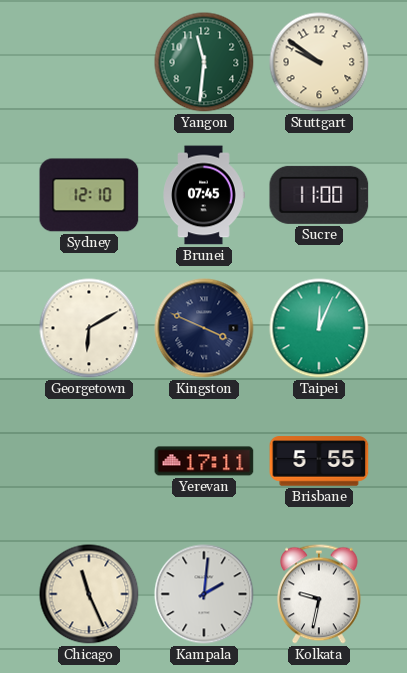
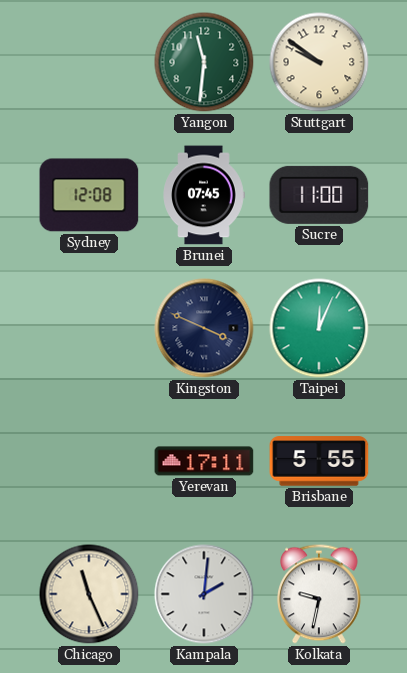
Sydney: 12:10 -> 12:08
Georgetown: 6:10 -> none
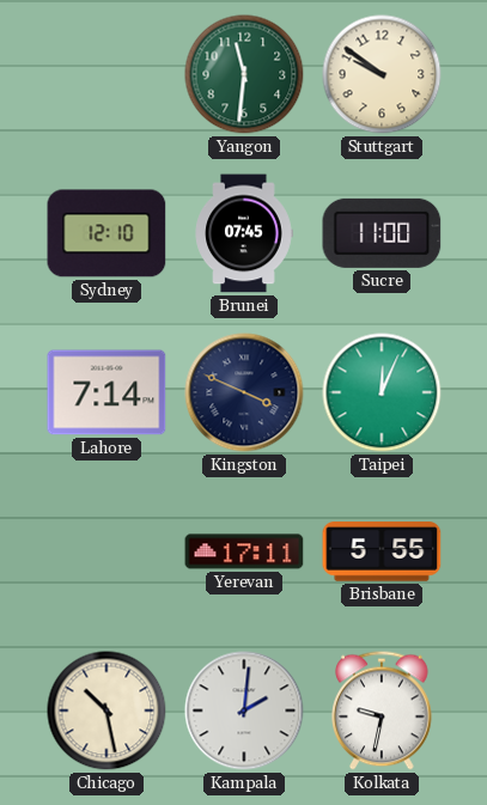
Sydney: 12:08 -> 12:10
Lahore: none -> 7:14
Chicago: 11:26 -> 10:28
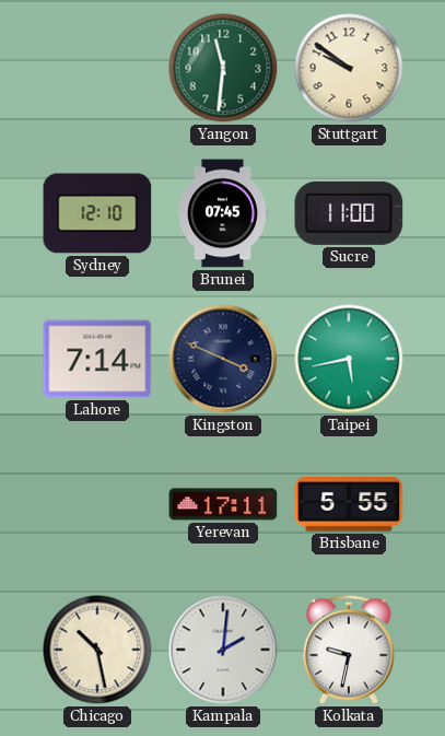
Taipei: 12:04 -> 5:43
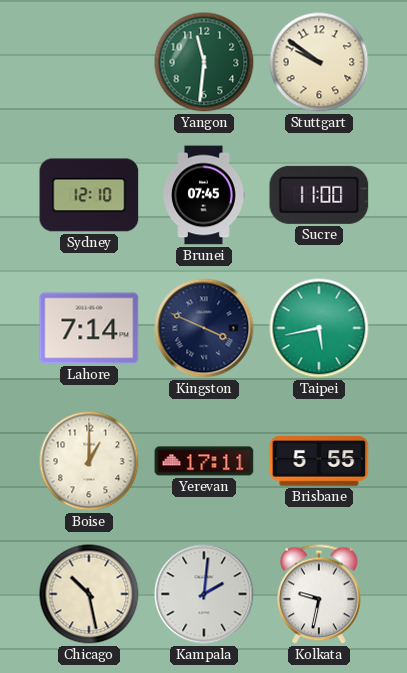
Boise: none -> 1:00
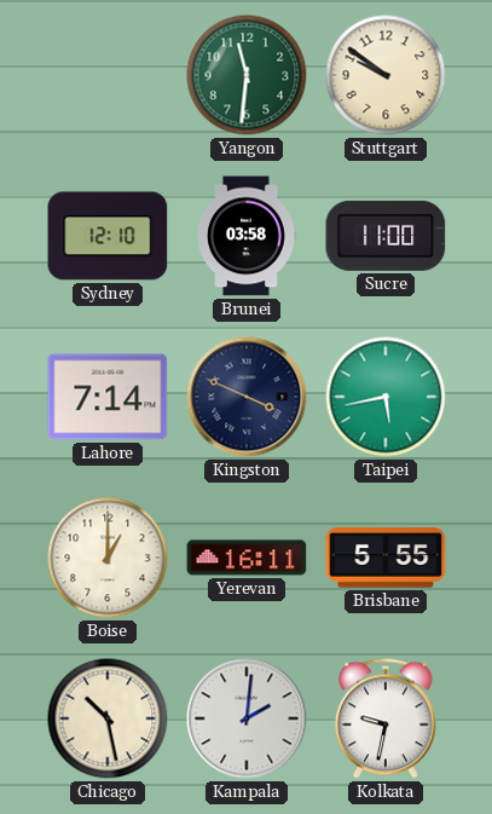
Brunei: 07:45 -> 03:58
Yerevan: 17:11 -> 16:11
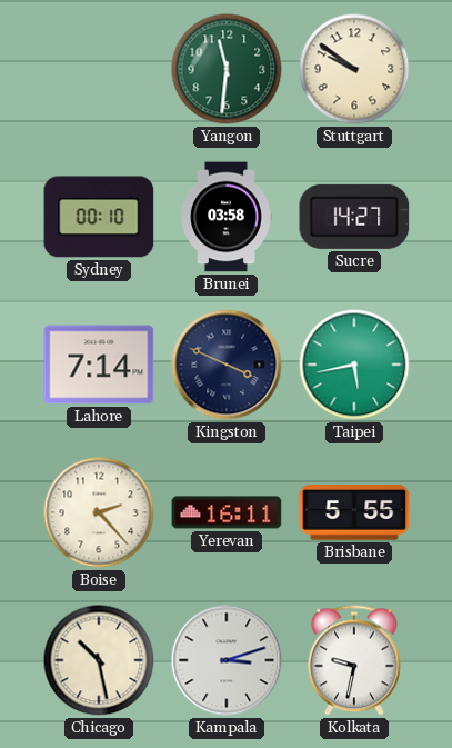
Sydney: 12:10 -> 00:10
Sucre: 11:00 -> 14:27
Boise: 1:00 -> 2:23
Kampala: 2:01 -> 3:12
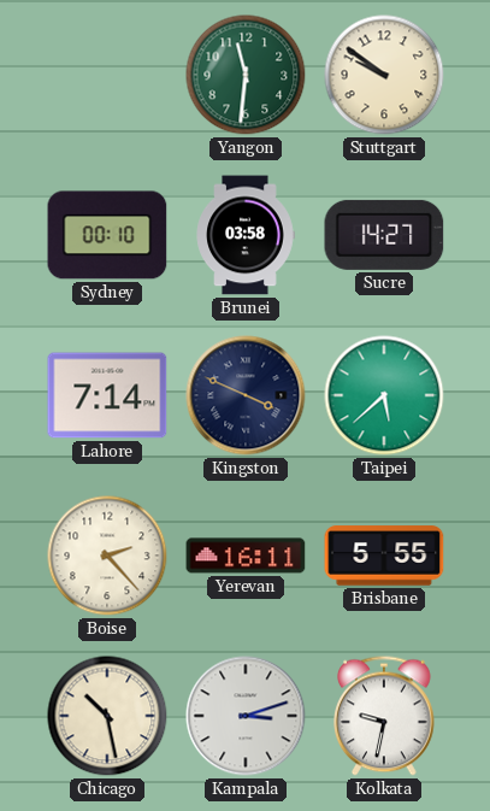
Taipei: 5:43 -> 5:38
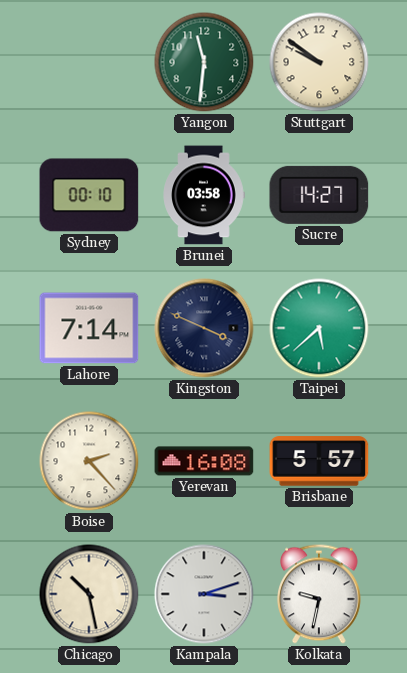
Yerevan: 16:11 -> 16:08
Brisbane: 5:55 -> 5:57
